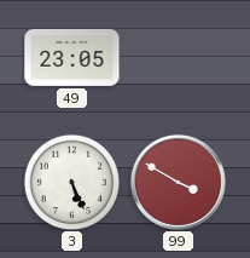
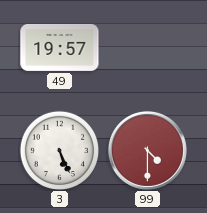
49: 23:05 -> 19:57
99: 3:50 -> 4:30
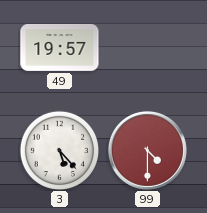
3: 5:26 -> 5:23
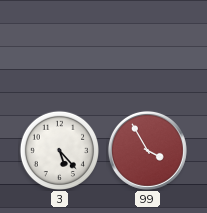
49: 19:57 -> none
99: 4:30 -> 3:55
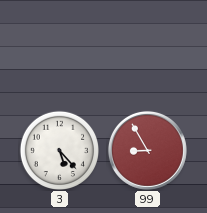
99: 3:55 -> 8:55
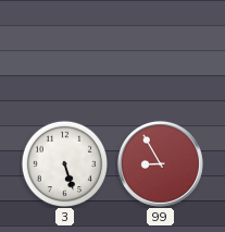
3: 5:23 -> 5:27
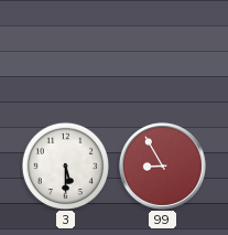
3: 5:27 -> 5:30
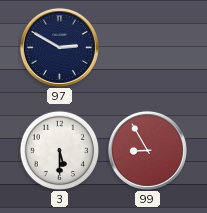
97: none -> 2:50
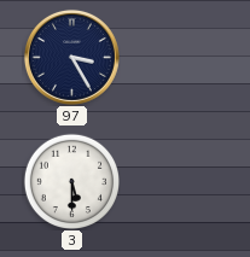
97: 2:50 -> 3:25
99: 8:55 -> none
